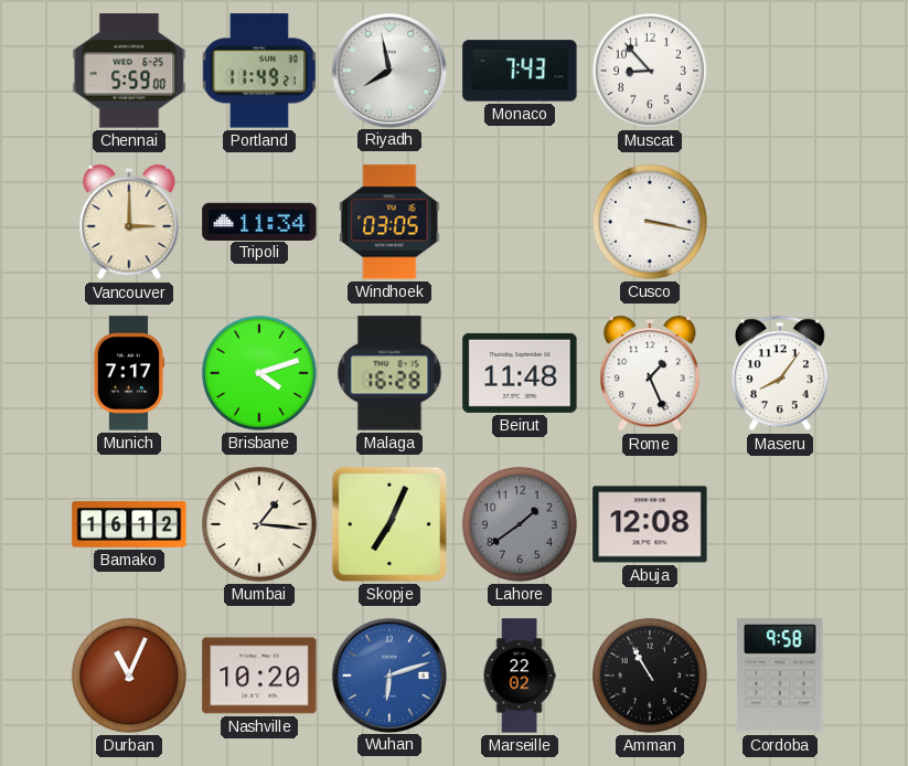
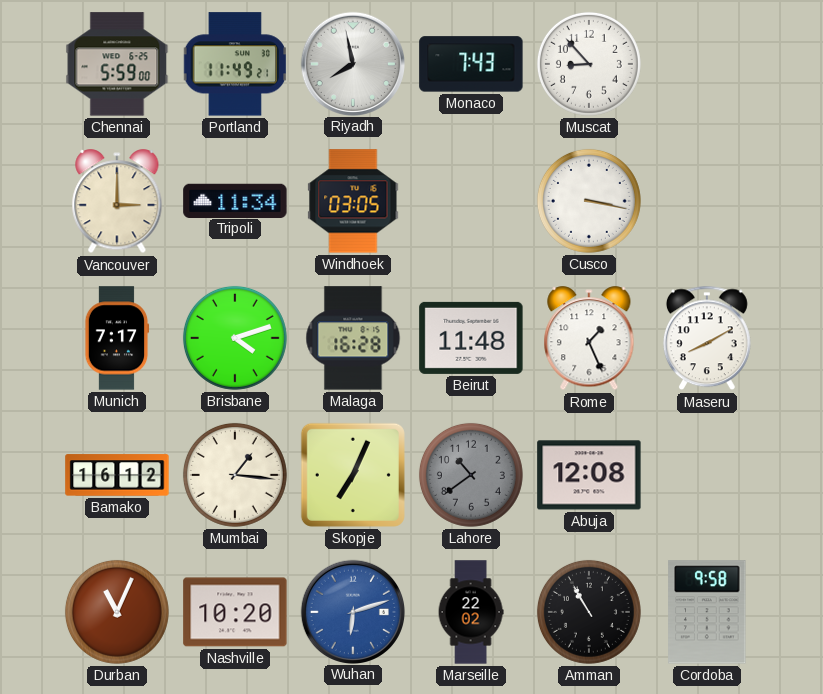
Maseru: 8:06 -> 8:10
Lahore: 1:39 -> 10:39
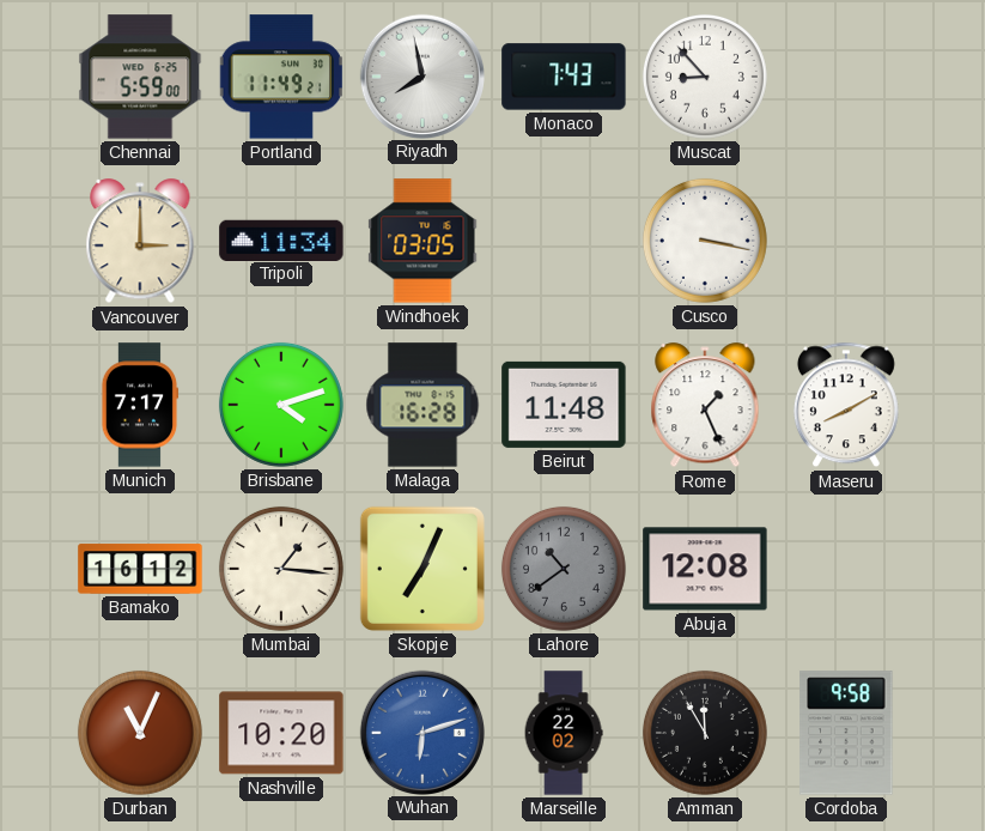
Amman: 10:55 -> 11:55
